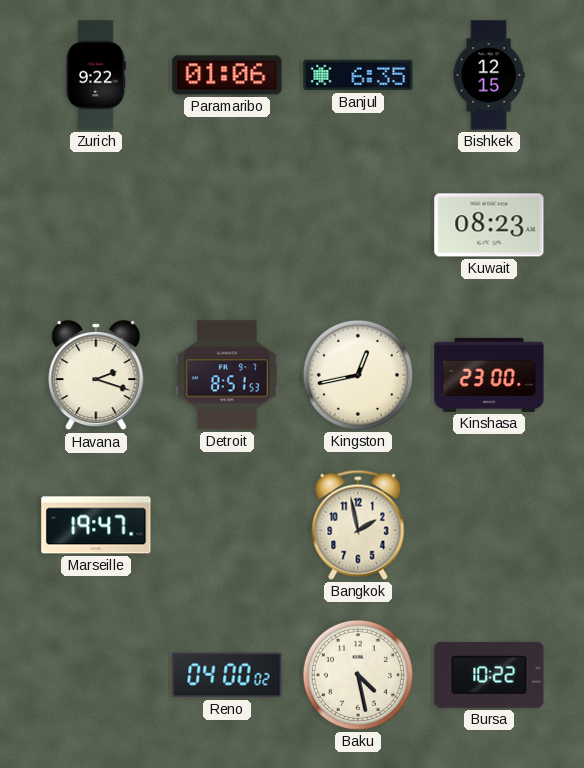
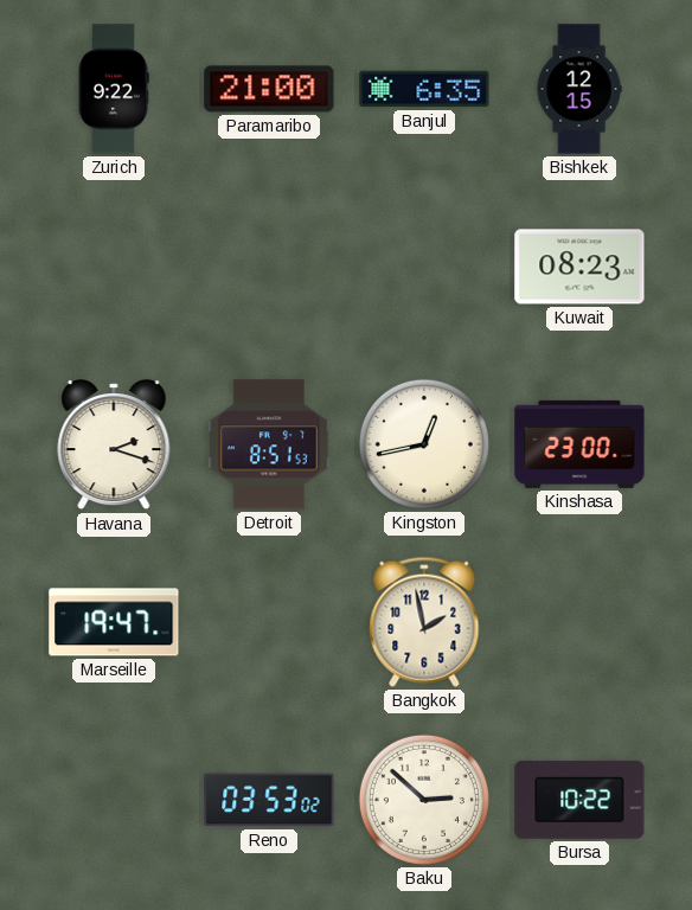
Paramaribo: 01:06 -> 21:00
Reno: 04:00 -> 03:53
Baku: 4:28 -> 2:52
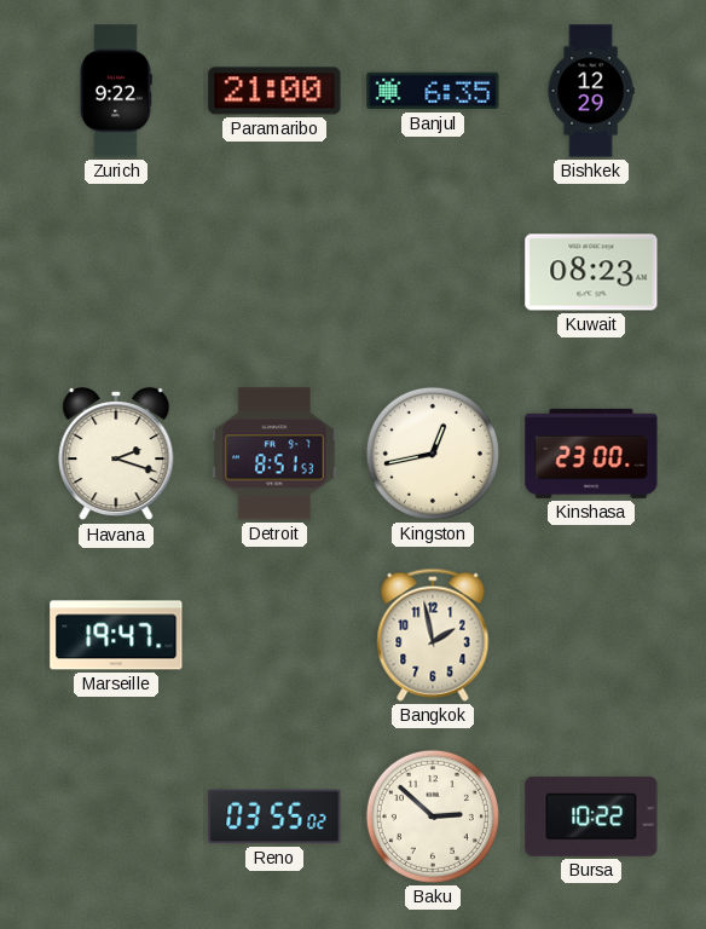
Bishkek: 12:15 -> 12:29
Reno: 03:53 -> 03:55
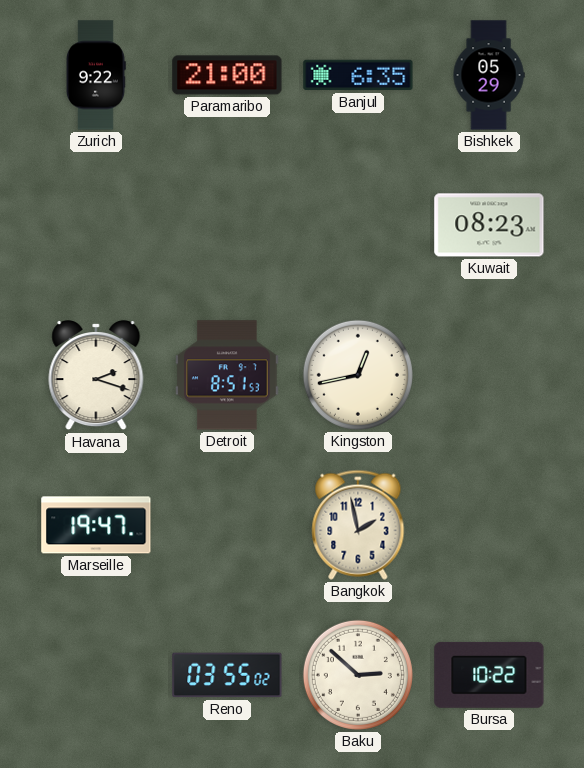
Bishkek: 12:29 -> 05:29
Kinshasa: 23:00 -> none
